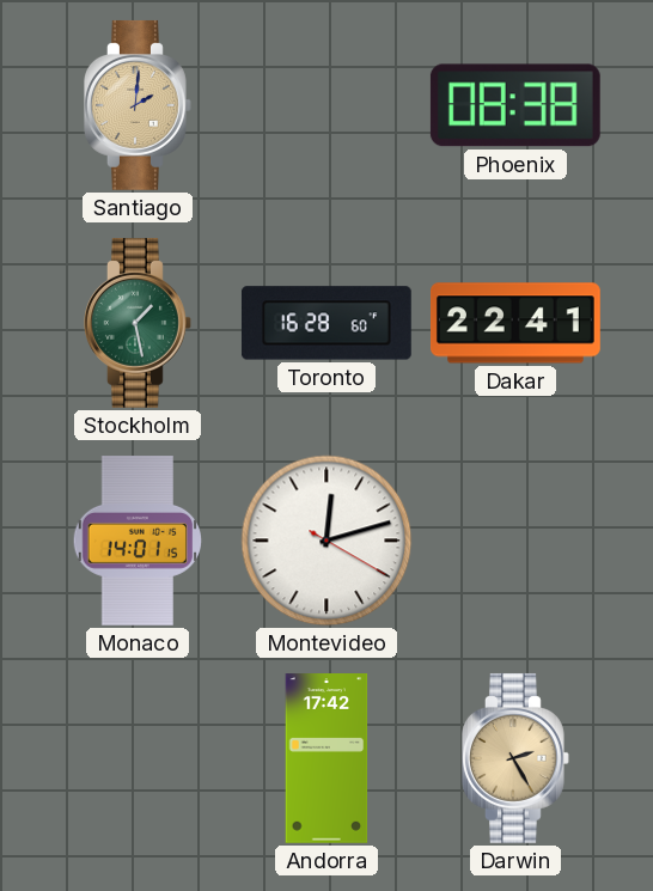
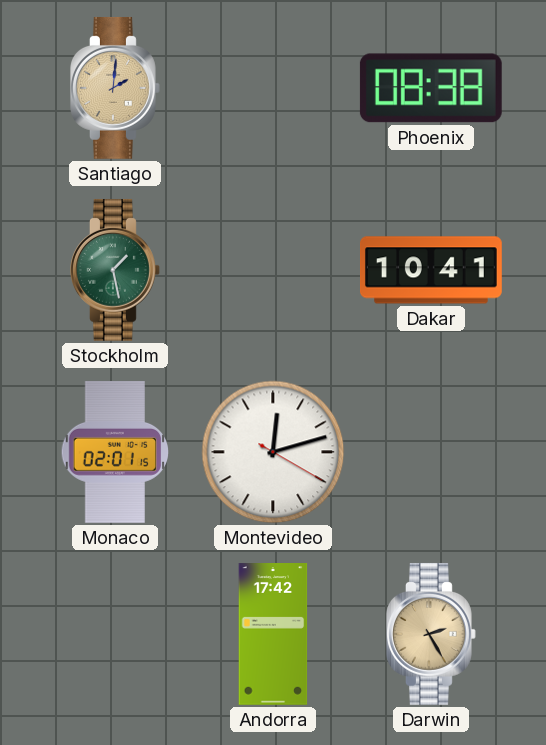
Toronto: 16:28 -> none
Dakar: 22:41 -> 10:41
Monaco: 14:01 -> 02:01
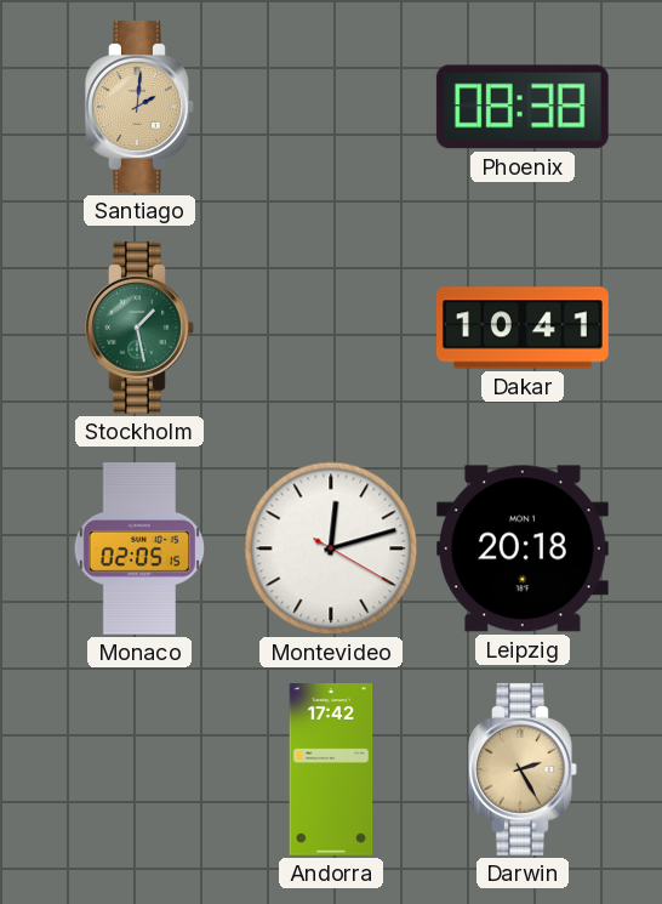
Monaco: 02:01 -> 02:05
Leipzig: none -> 20:18
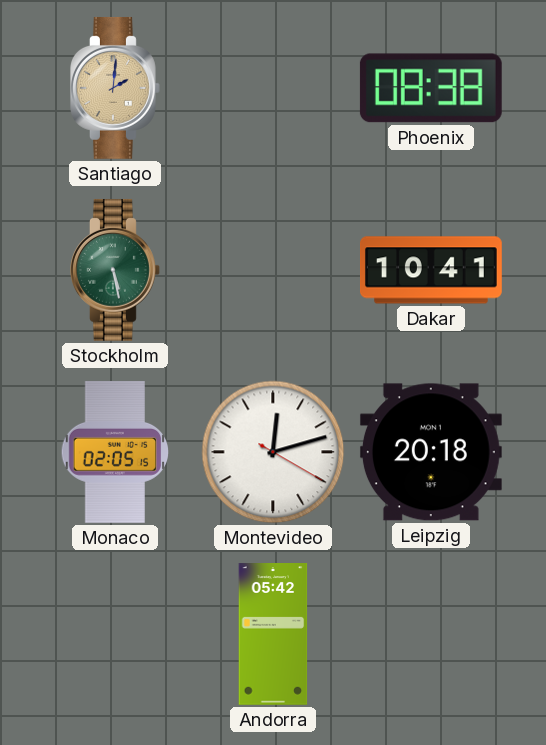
Stockholm: 1:28 -> 5:28
Andorra: 17:42 -> 05:42
Darwin: 2:25 -> none
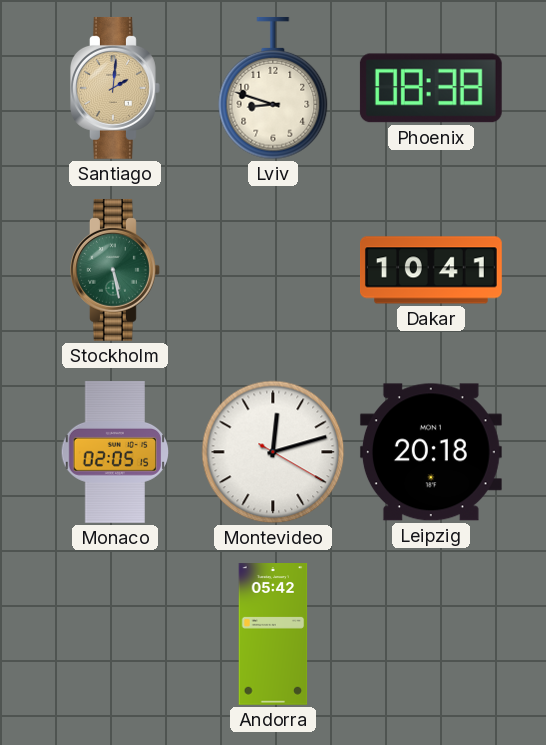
Lviv: none -> 8:48
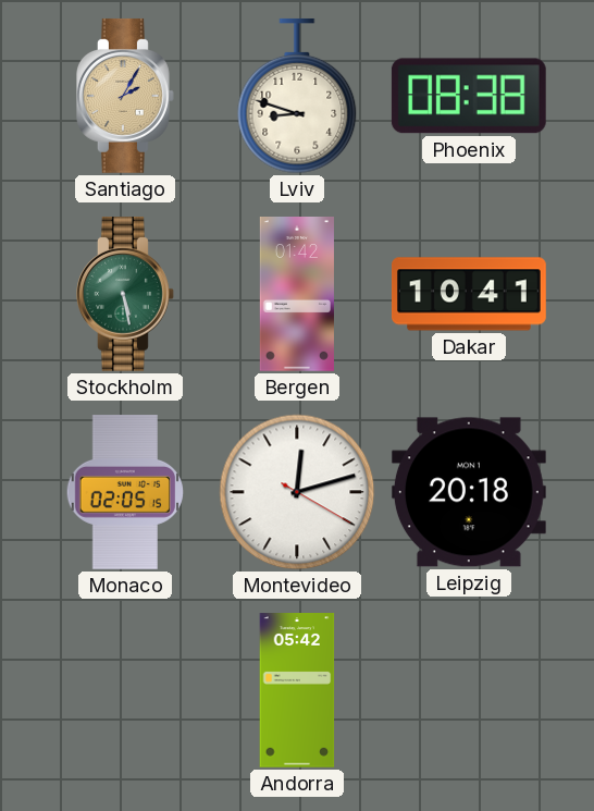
Santiago: 2:01 -> 2:05
Bergen: none -> 01:42
